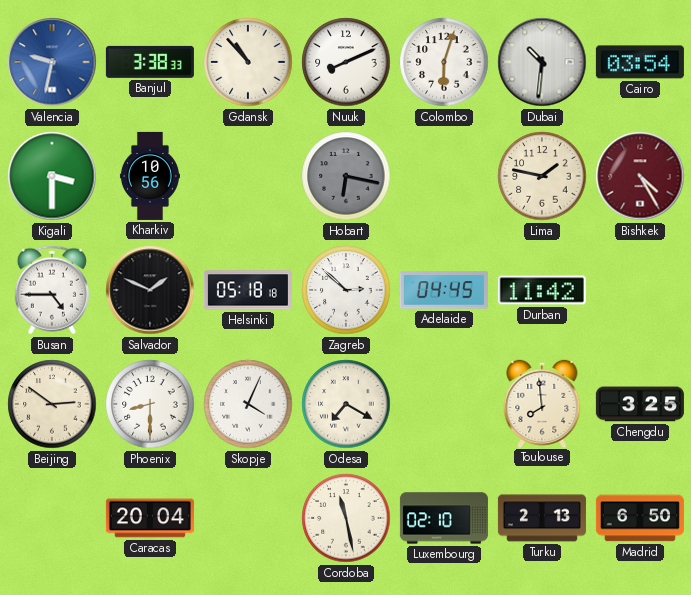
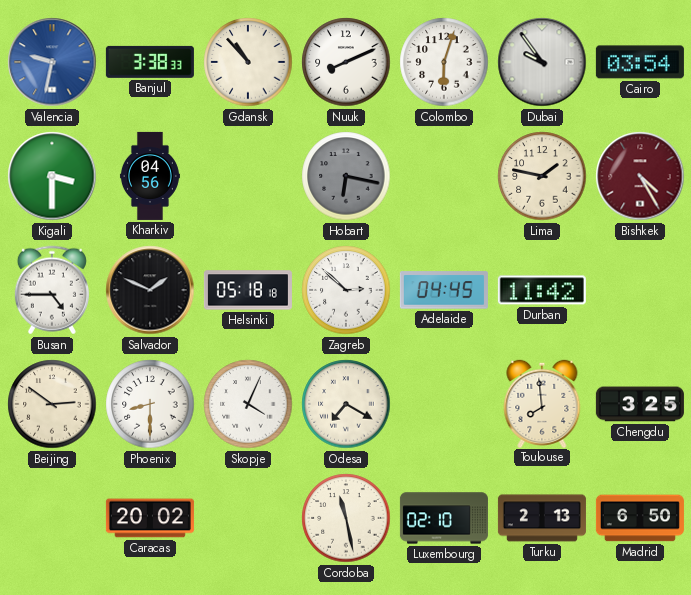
Dubai: 10:31 -> 9:54
Kharkiv: 10:56 -> 04:56
Caracas: 20:04 -> 20:02
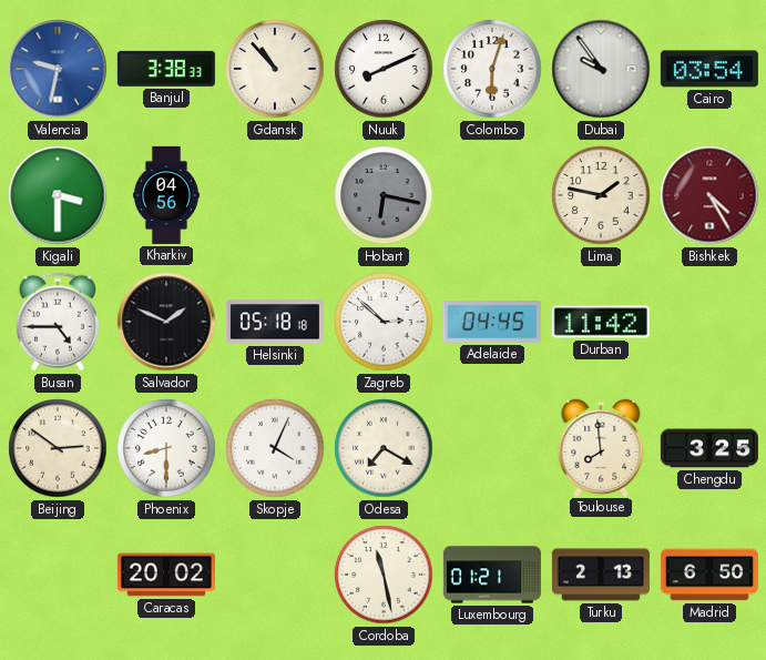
Luxembourg: 02:10 -> 01:21
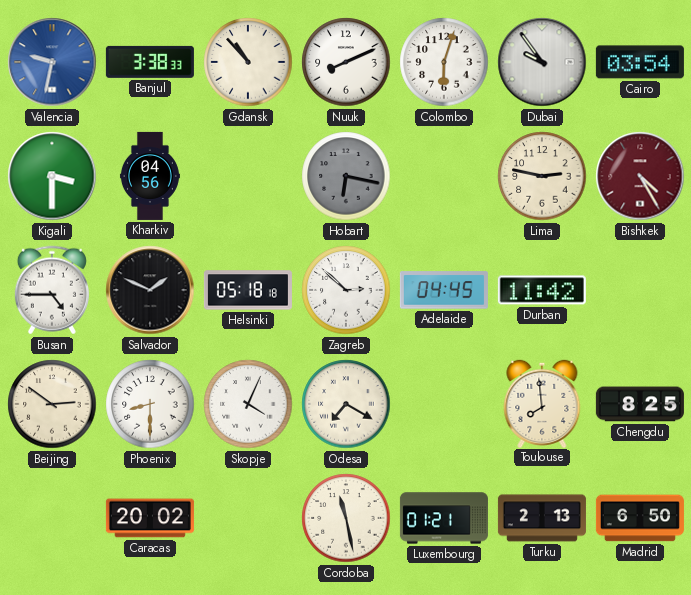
Lima: 1:47 -> 2:47
Chengdu: 3:25 -> 8:25
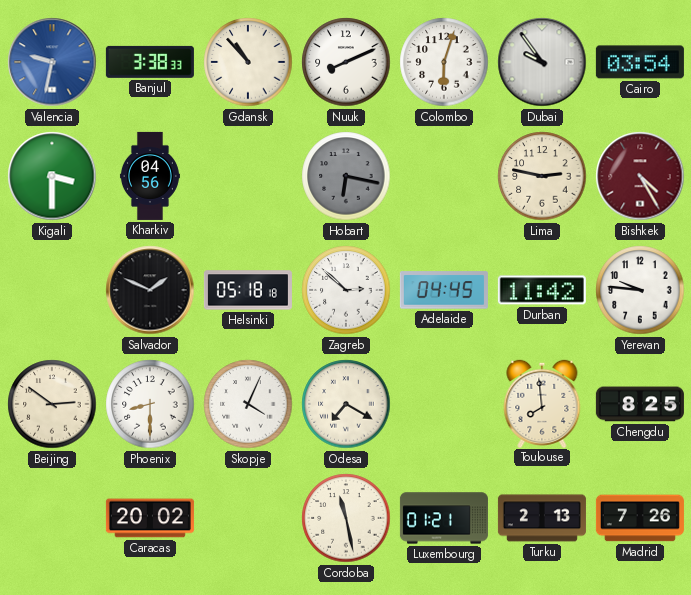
Busan: 4:45 -> none
Yerevan: none -> 9:46
Madrid: 6:50 -> 7:26
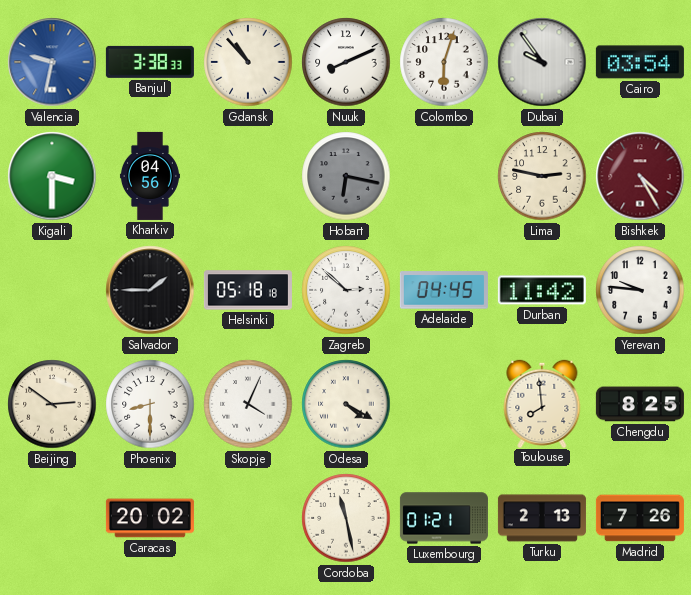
Salvador: 1:49 -> 1:45
Odesa: 7:20 -> 4:20
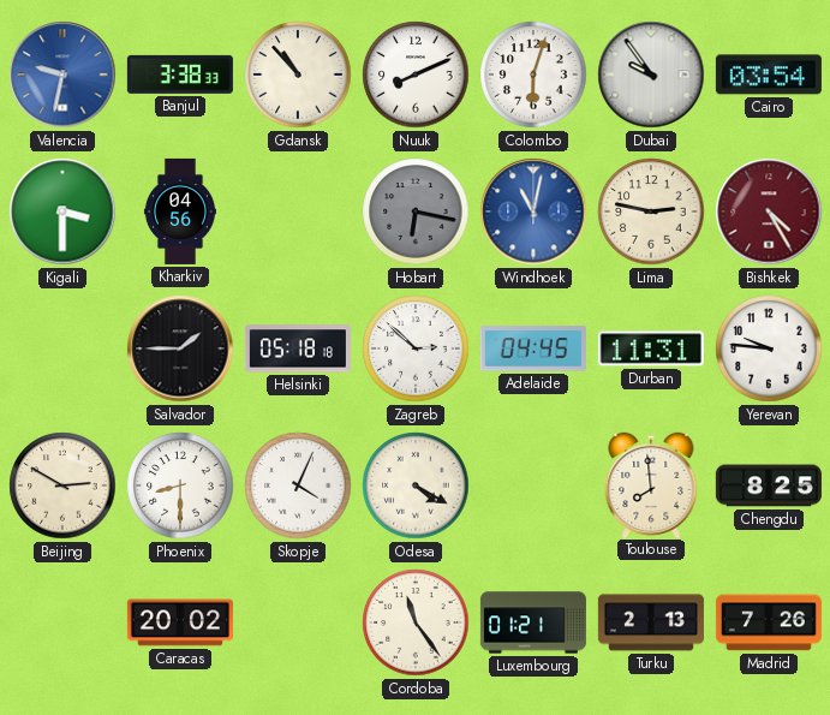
Windhoek: none -> 11:02
Durban: 11:42 -> 11:31
Beijing: 2:51 -> 2:50
Cordoba: 11:28 -> 11:24
